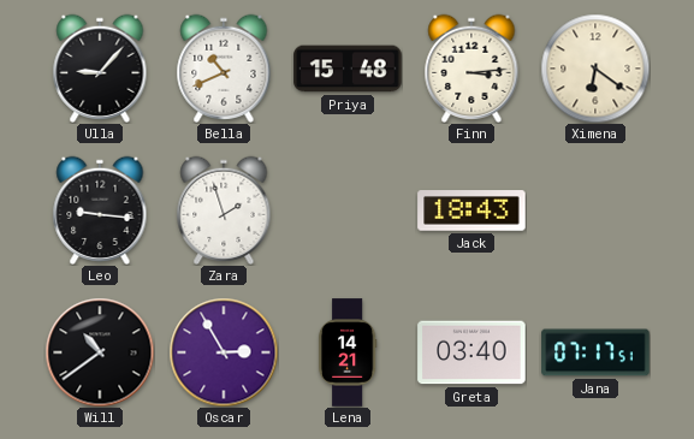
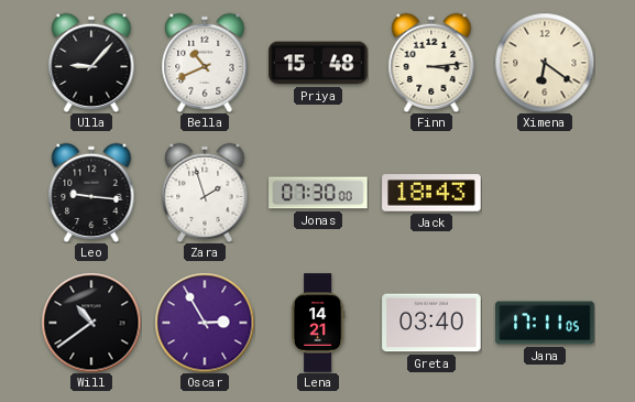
Jonas: none -> 07:30
Jana: 07:17 -> 17:11
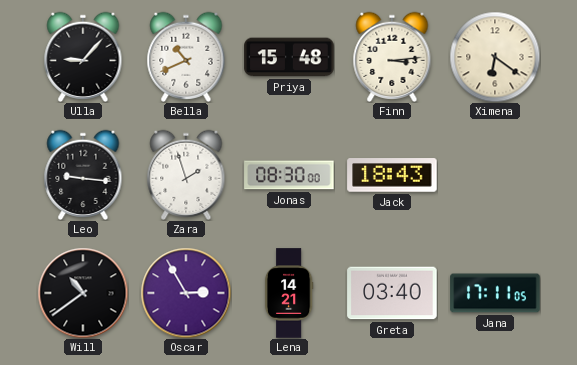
Jonas: 07:30 -> 08:30
